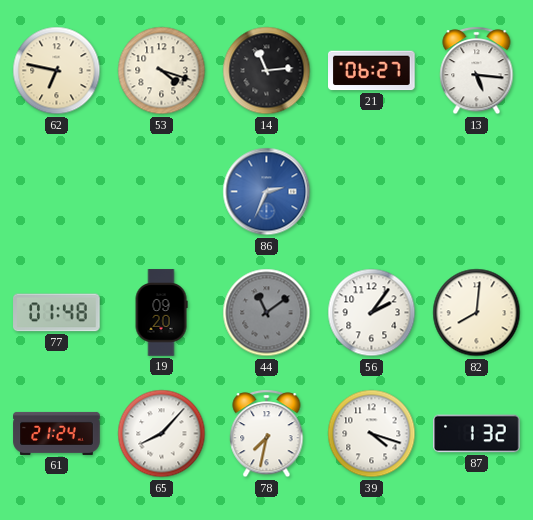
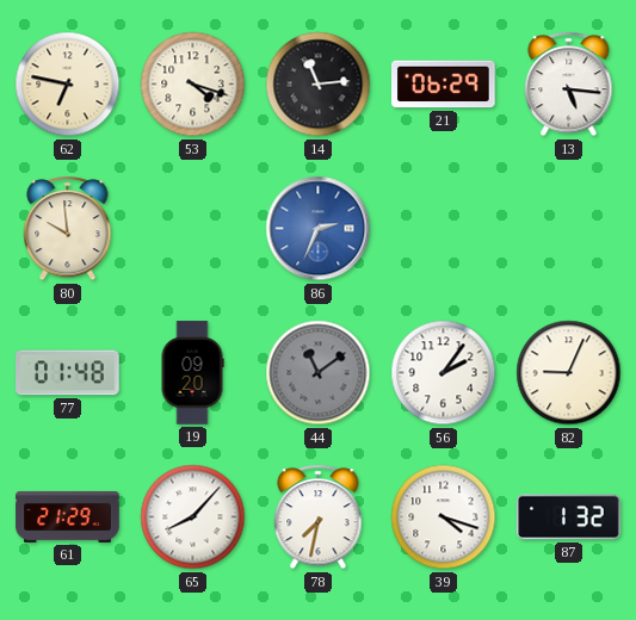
21: 06:27 -> 06:29
80: none -> 9:59
82: 8:01 -> 9:04
61: 21:24 -> 21:29
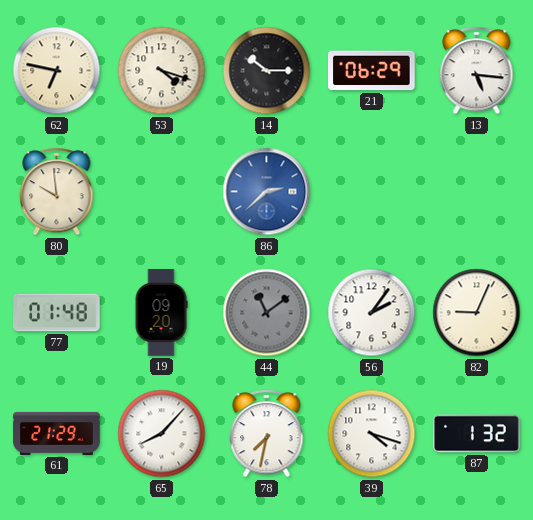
14: 11:14 -> 10:15
86: 2:34 -> 2:38
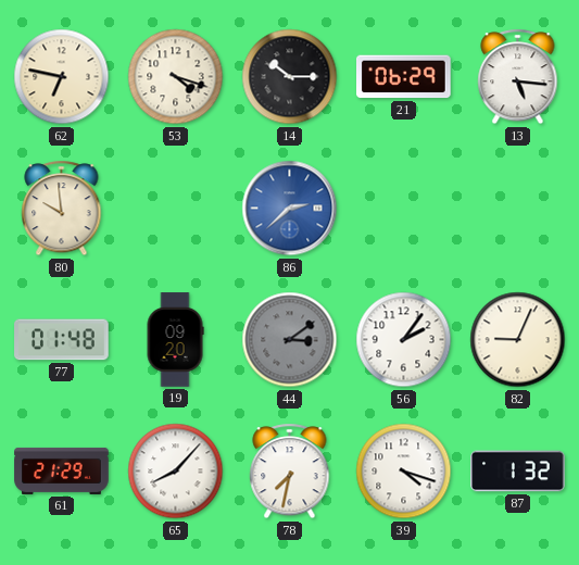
44: 11:09 -> 3:09
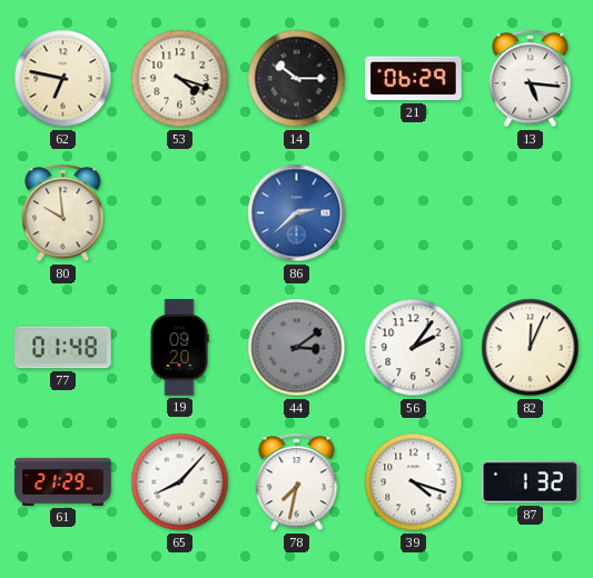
82: 9:04 -> 12:04
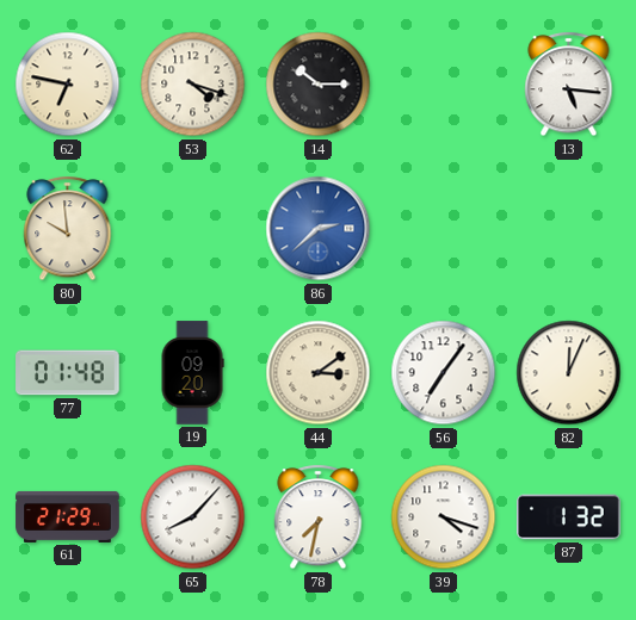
21: 06:29 -> none
44 dial: grey -> cream
56: 2:06 -> 7:06
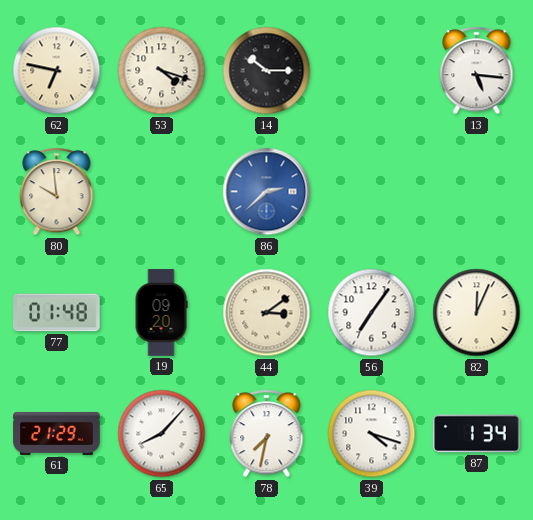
87: 1:32 -> 1:34
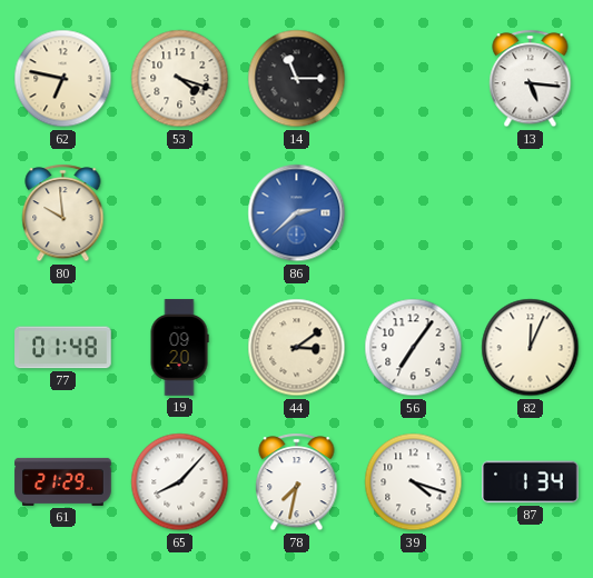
14: 10:15 -> 11:15
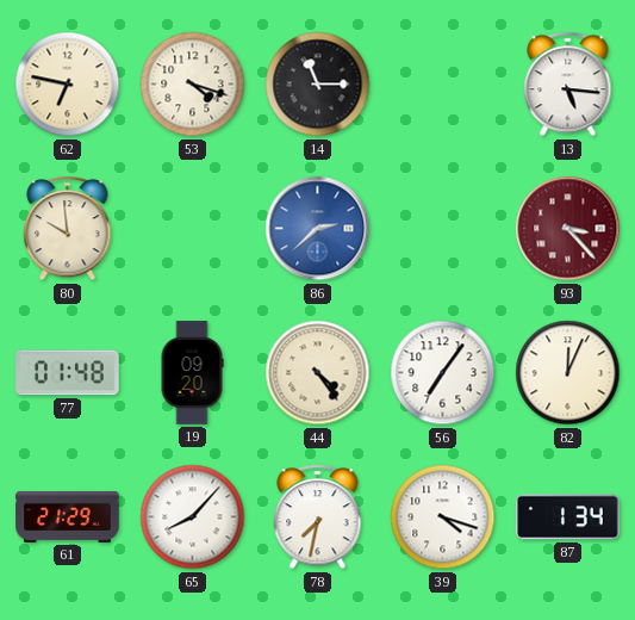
93: none -> 3:23
44: 3:09 -> 4:24
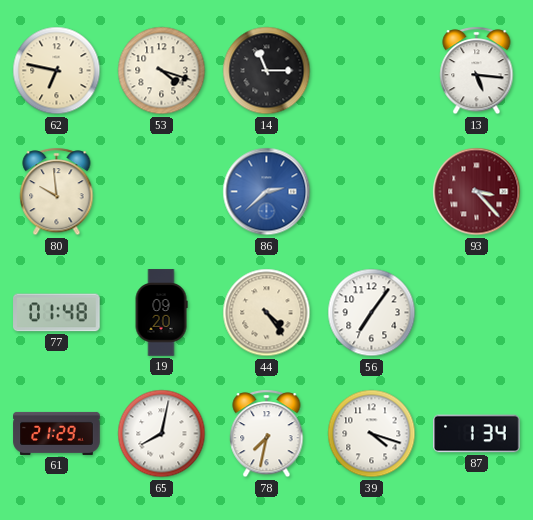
82: 12:04 -> none
65: 8:07 -> 8:02
